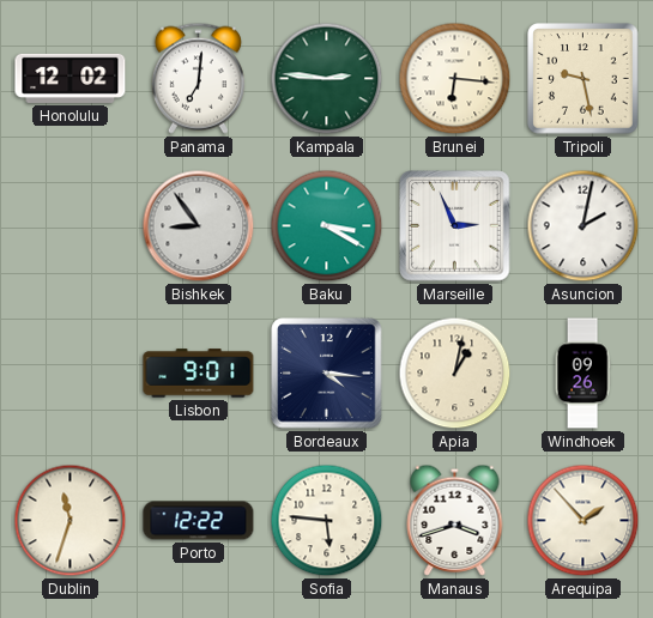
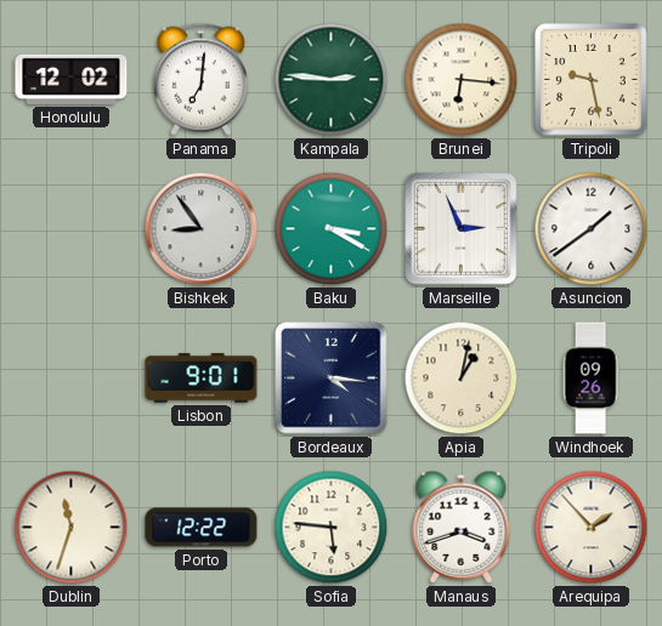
Asuncion: 2:02 -> 1:39
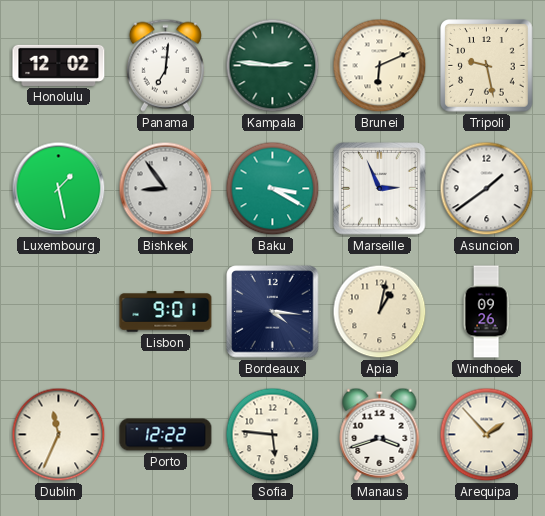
Brunei: 6:16 -> 6:11
Luxembourg: none -> 1:28
Dublin: 11:33 -> 11:34
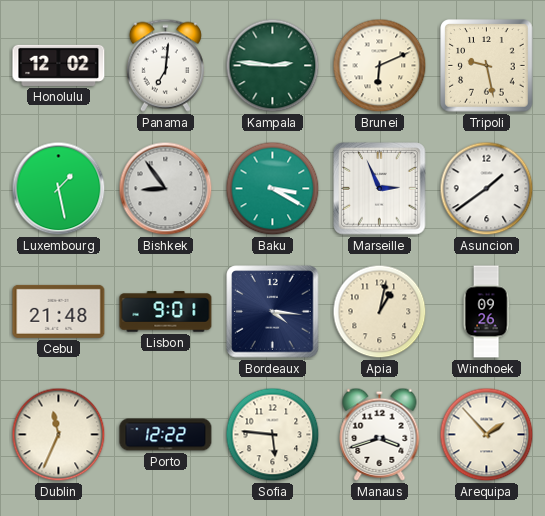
Cebu: none -> 21:48
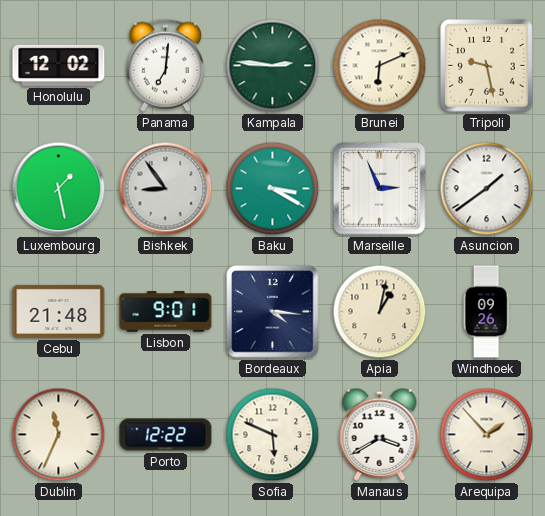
Sofia: 5:46 -> 5:49
Manaus: 3:42 -> 3:40
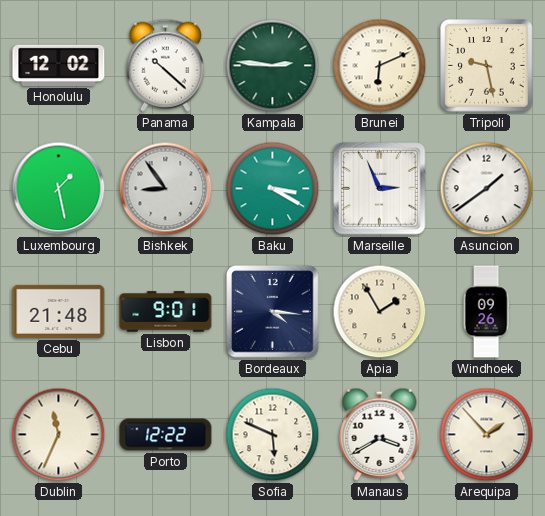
Panama: 7:01 -> 10:22
Apia: 1:02 -> 1:55
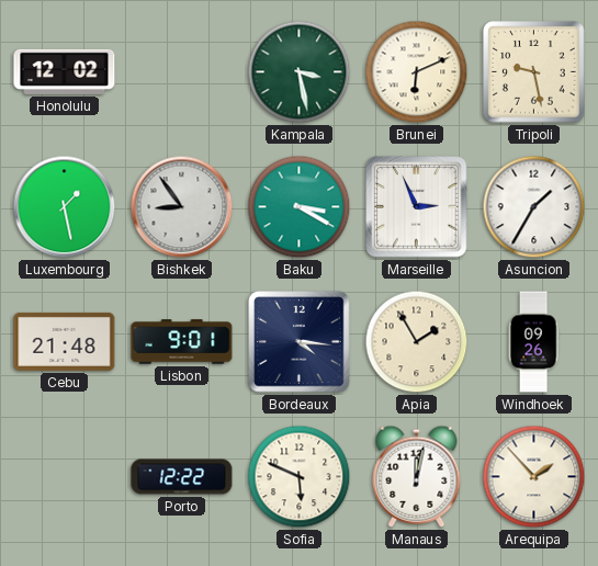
Panama: 10:22 -> none
Kampala: 2:46 -> 3:28
Asuncion: 1:39 -> 1:35
Dublin: 11:34 -> none
Manaus: 3:40 -> 12:02
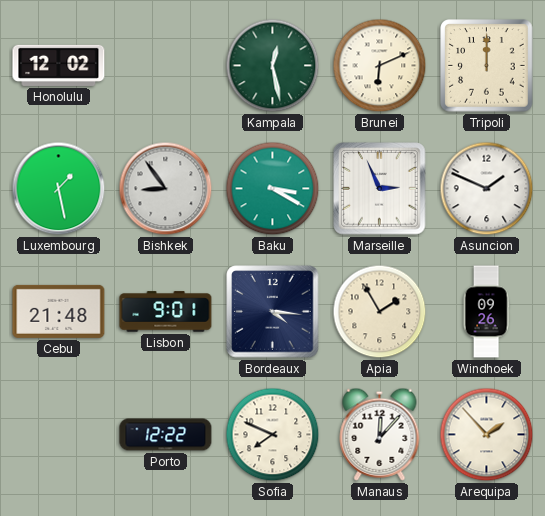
Kampala: 3:28 -> 12:28
Tripoli: 9:28 -> 12:00
Asuncion: 1:35 -> 1:49
Sofia: 5:49 -> 7:49
Manaus: 12:02 -> 12:07
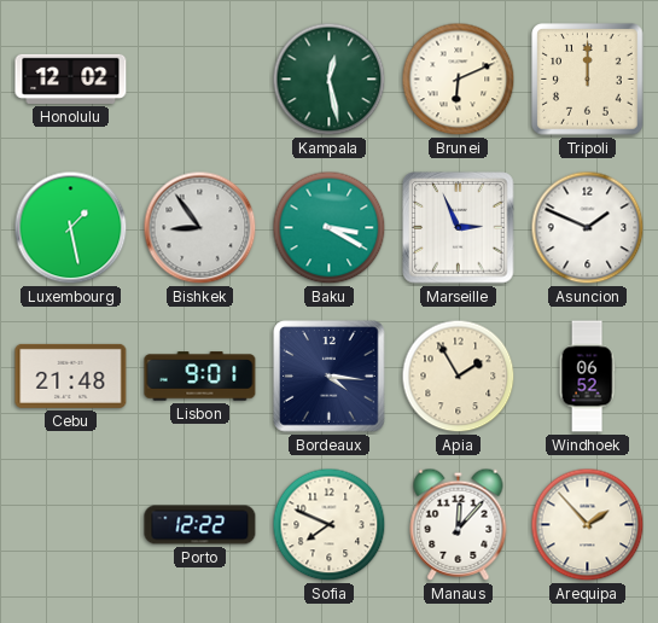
Windhoek: 09:26 -> 06:52
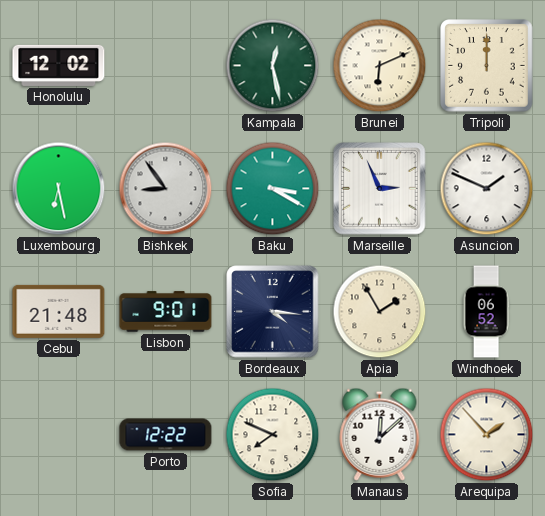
Luxembourg: 1:28 -> 6:28
Manaus: 12:07 -> 12:08
